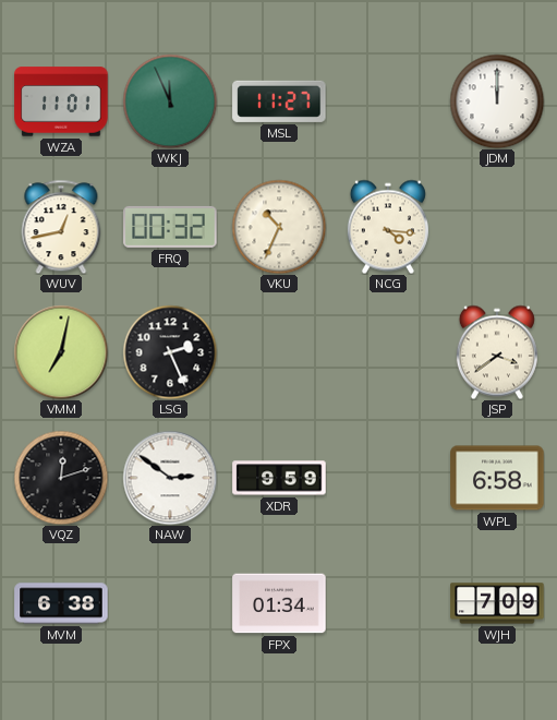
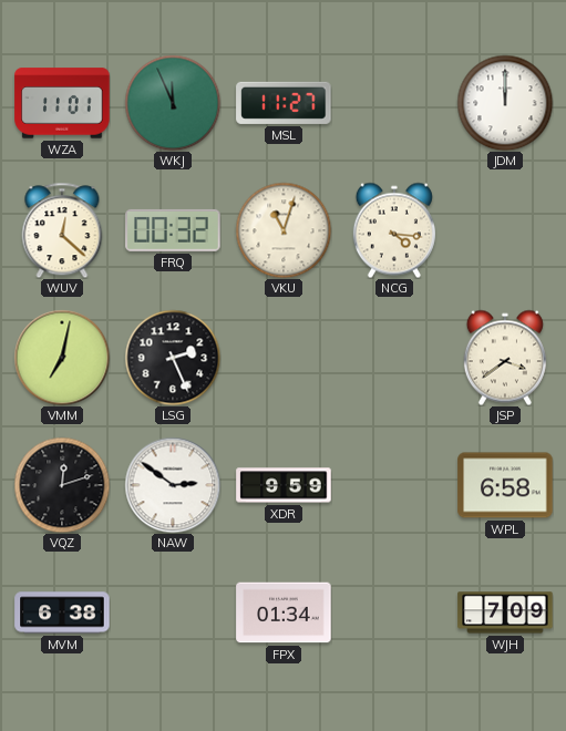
WUV: 12:43 -> 12:22
VKU: 10:34 -> 11:03
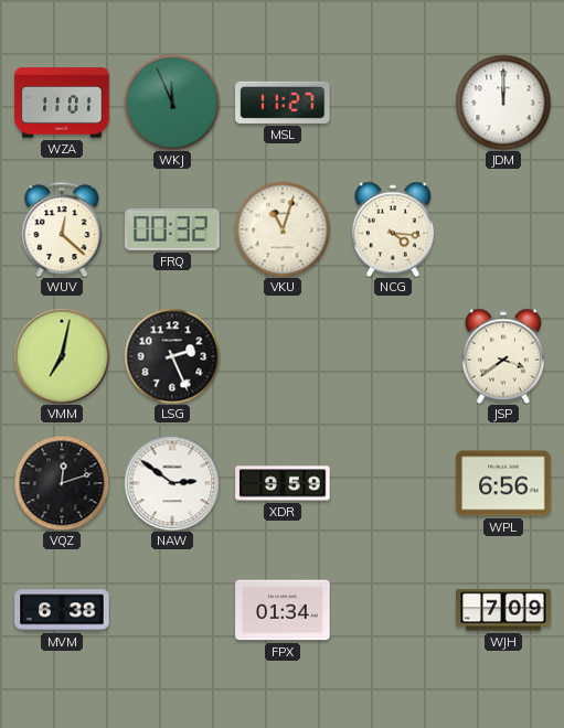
WPL: 6:58 -> 6:56
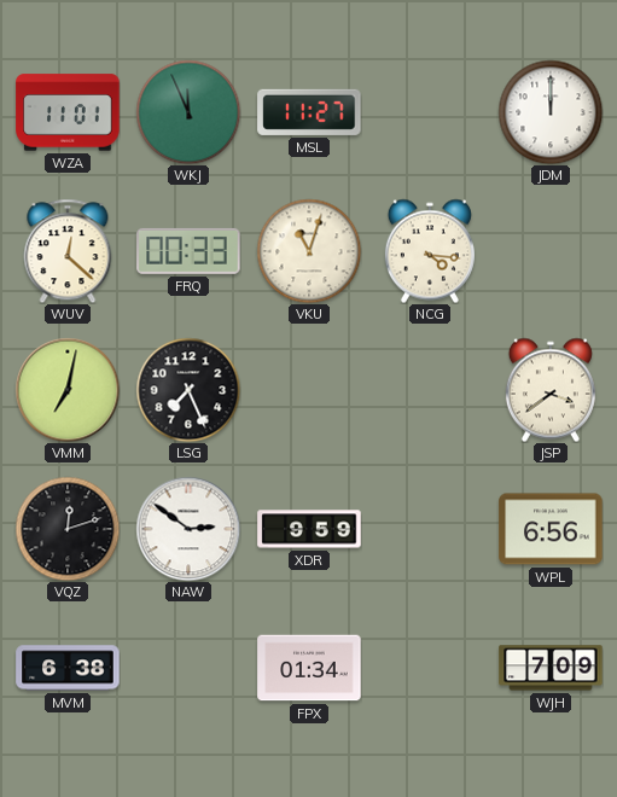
FRQ: 00:32 -> 00:33
LSG: 2:26 -> 7:26
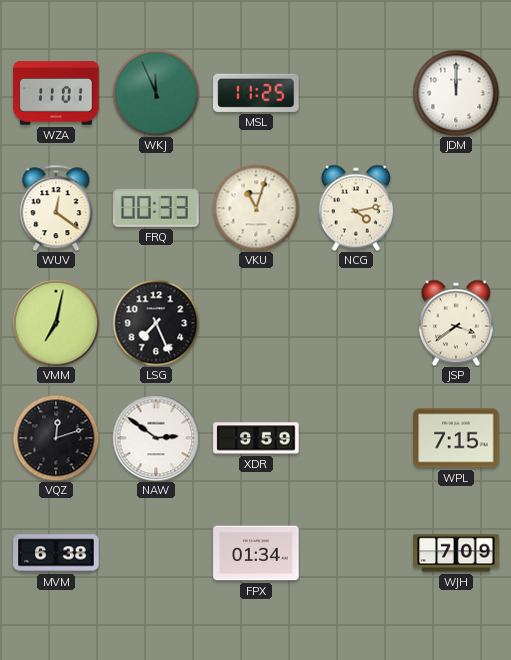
MSL: 11:27 -> 11:25
WUV: 12:22 -> 12:21
NCG: 4:16 -> 4:13
WPL: 6:56 -> 7:15
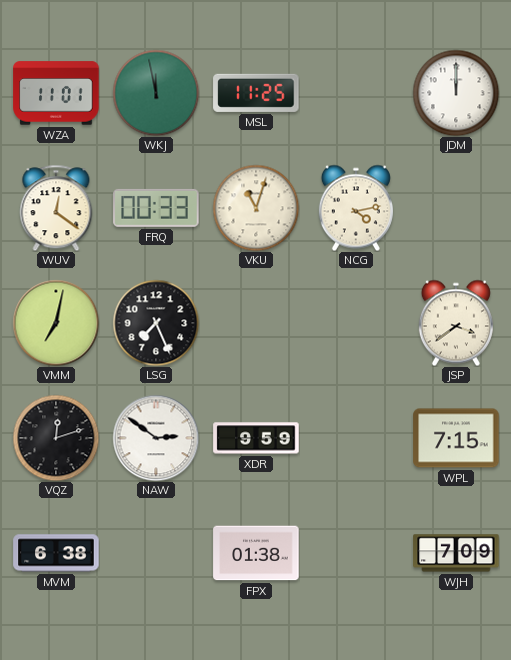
WKJ: 11:56 -> 11:58
FPX: 01:34 -> 01:38
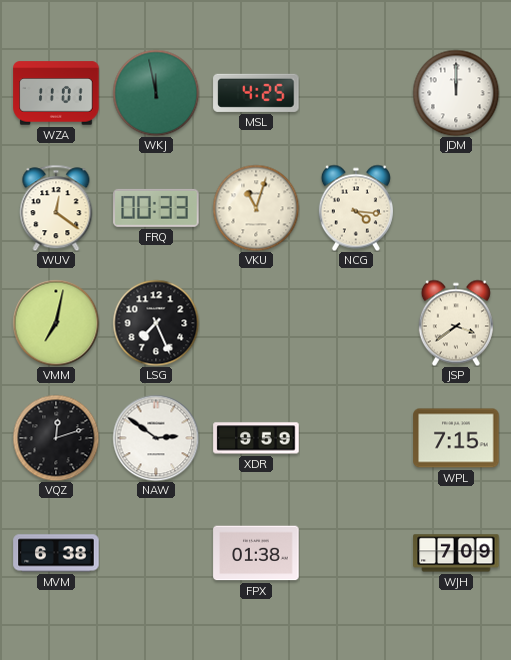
MSL: 11:25 -> 4:25
NCG: 4:13 -> 4:16
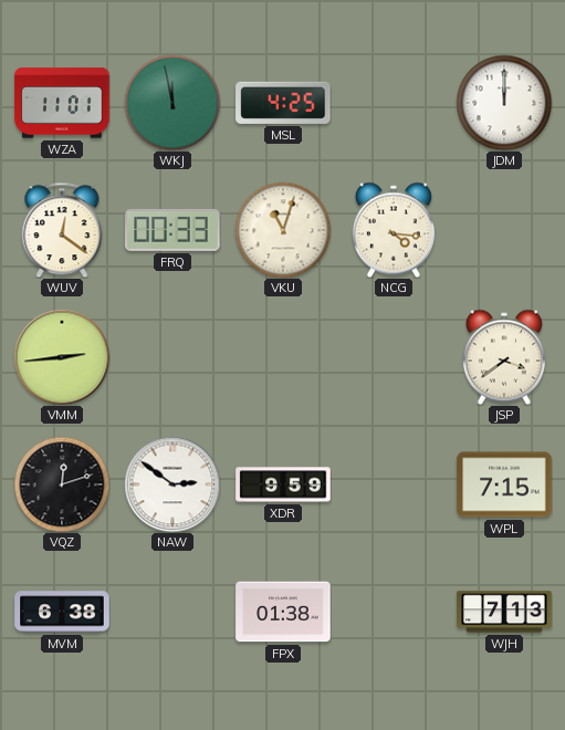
VMM: 7:02 -> 2:44
LSG: 7:26 -> none
WJH: 7:09 -> 7:13
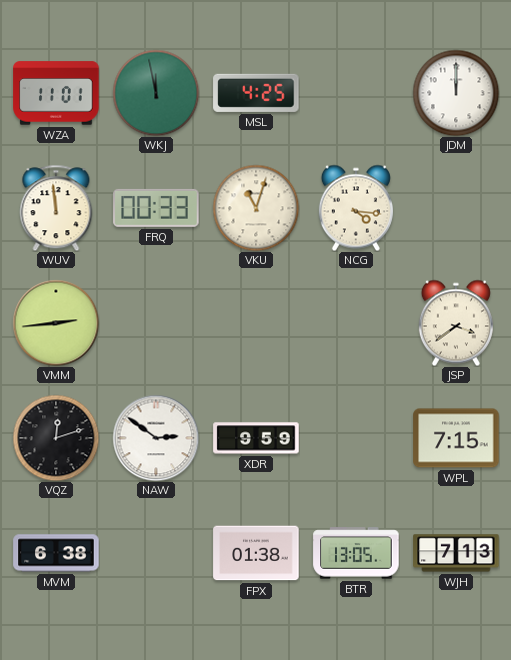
WUV: 12:21 -> 11:59
BTR: none -> 13:05
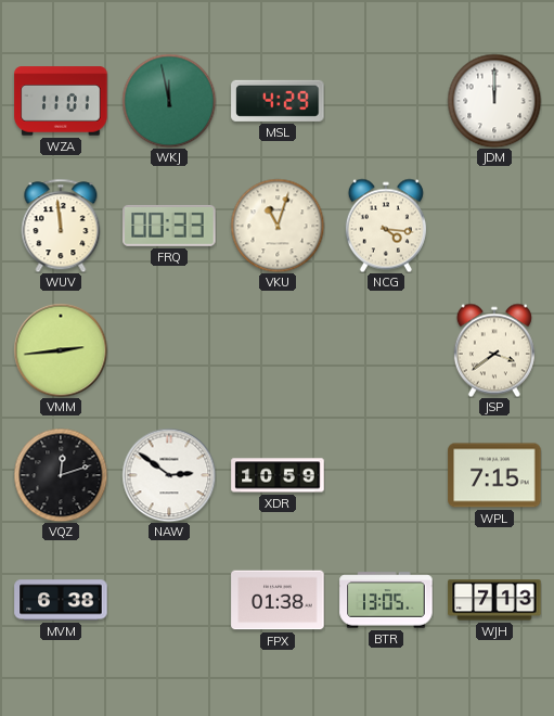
MSL: 4:25 -> 4:29
XDR: 9:59 -> 10:59
